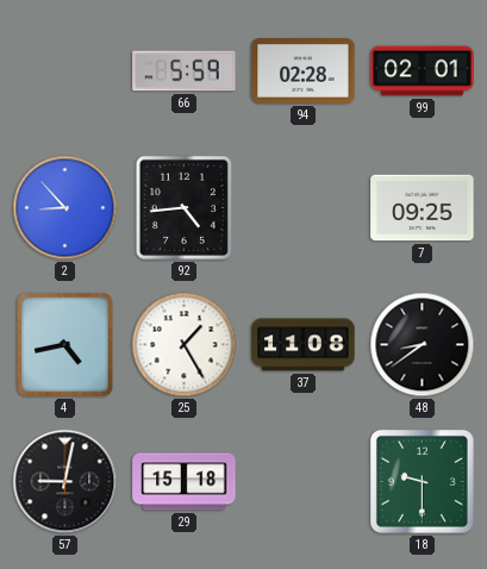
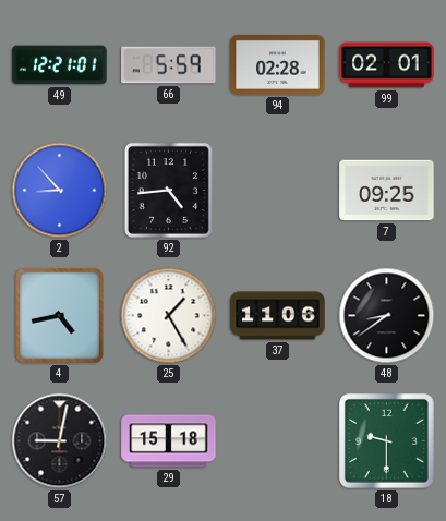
49: none -> 12:21
37: 11:08 -> 11:06
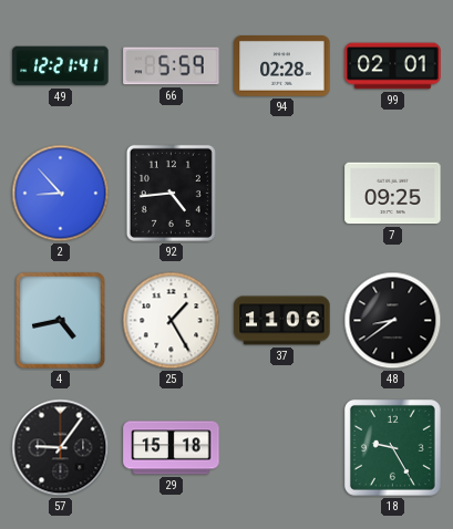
49: 12:21:01 -> 12:21:41
57: 9:02 -> 9:06
18: 9:30 -> 9:25
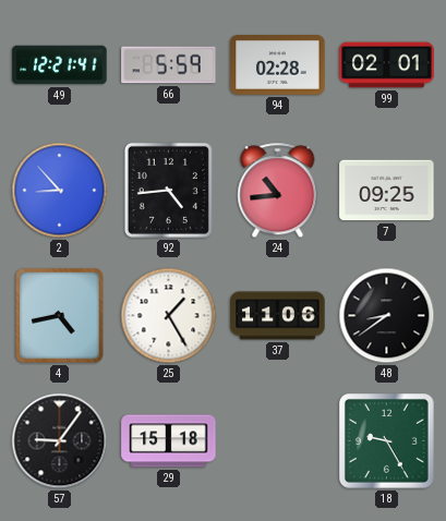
24: none -> 10:44
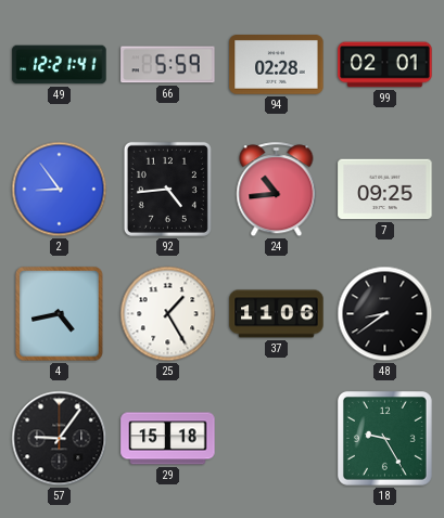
2: 8:53 -> 8:54
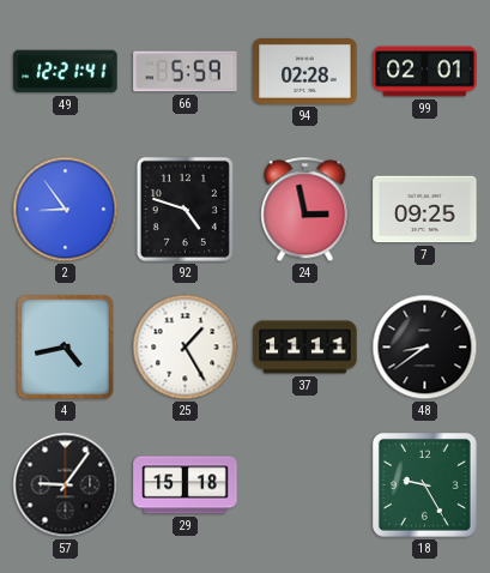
92: 4:44 -> 4:48
24: 10:44 -> 2:58
37: 11:06 -> 11:11
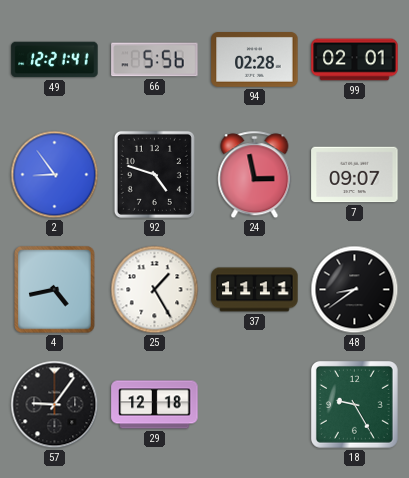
66: 5:59 -> 5:56
7: 09:25 -> 09:07
29: 15:18 -> 12:18
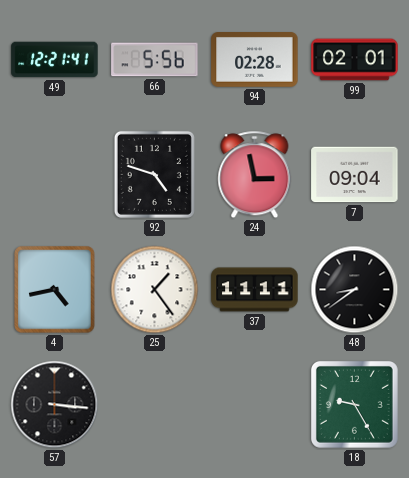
2: 8:54 -> none
7: 09:07 -> 09:04
25: 1:25 -> 1:24
57: 9:06 -> 3:16
29: 12:18 -> none
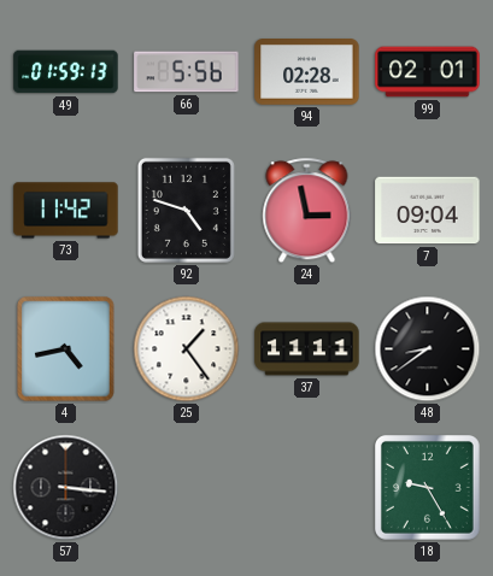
49: 12:21 -> 01:59
73: none -> 11:42
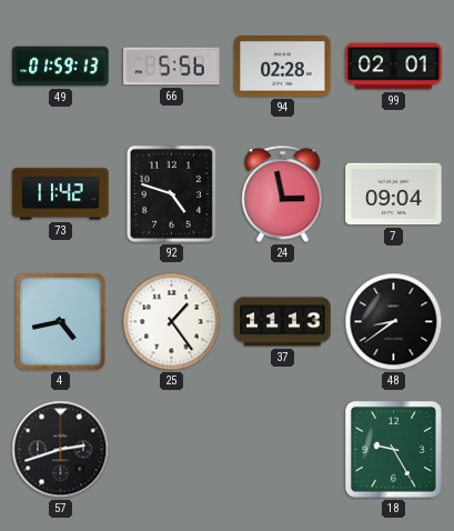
37: 11:11 -> 11:13
57: 3:16 -> 2:42
